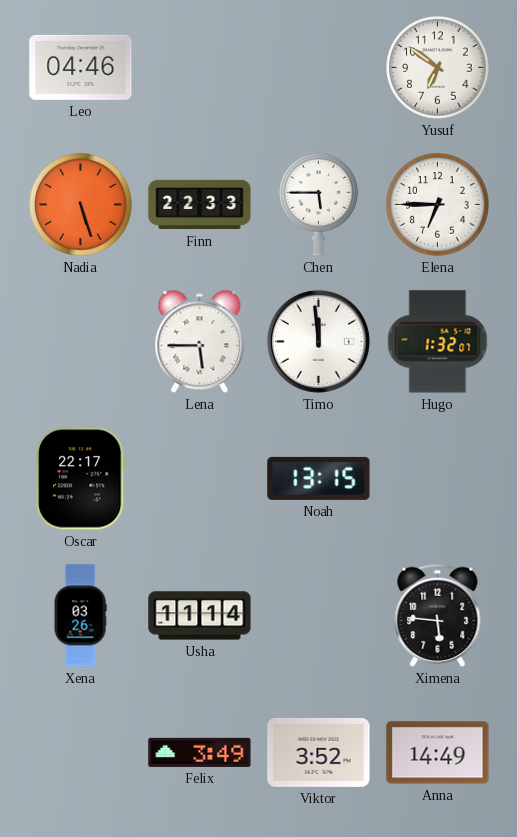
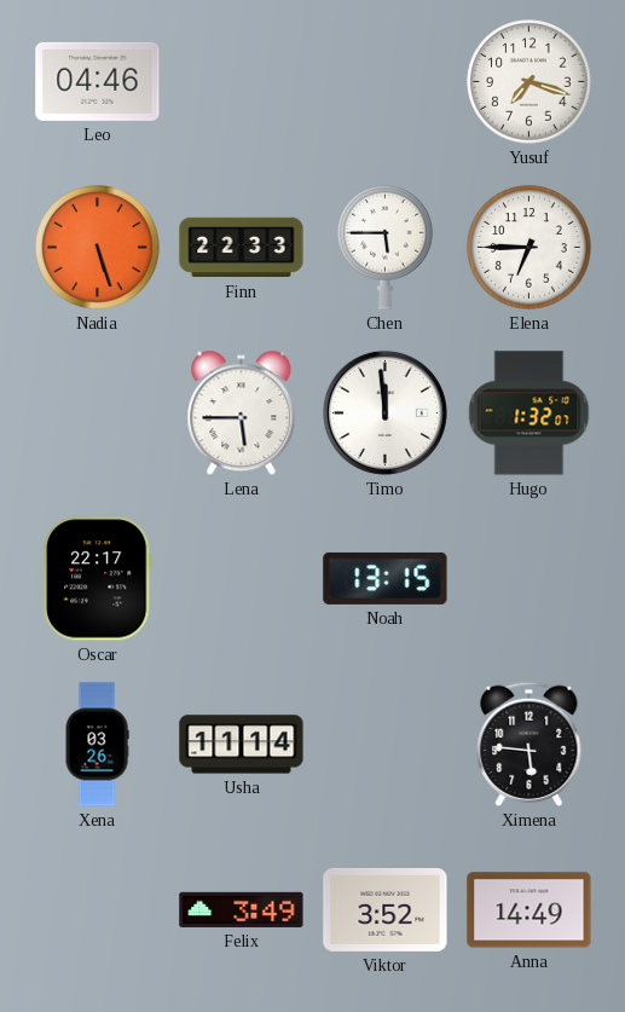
Yusuf: 6:51 -> 7:18
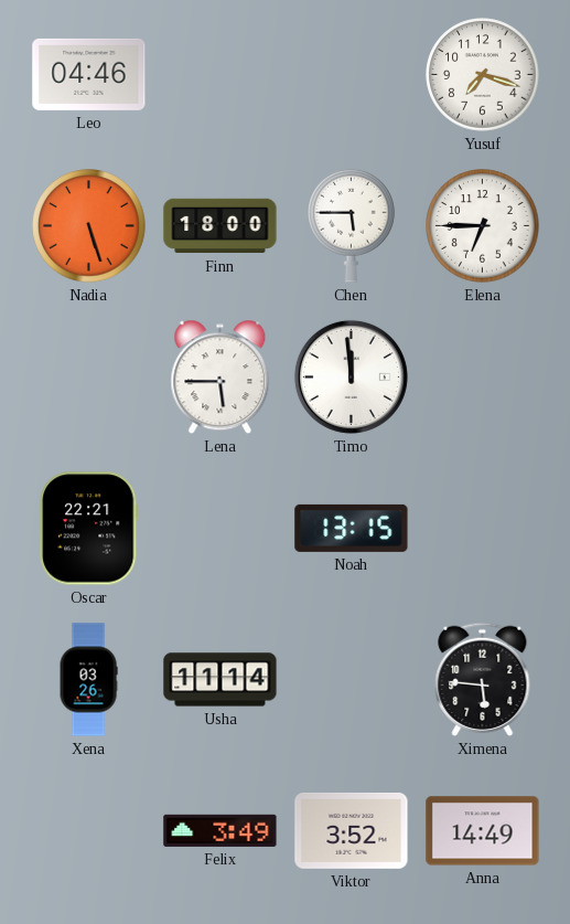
Finn: 22:33 -> 18:00
Hugo: 1:32 -> none
Oscar: 22:17 -> 22:21
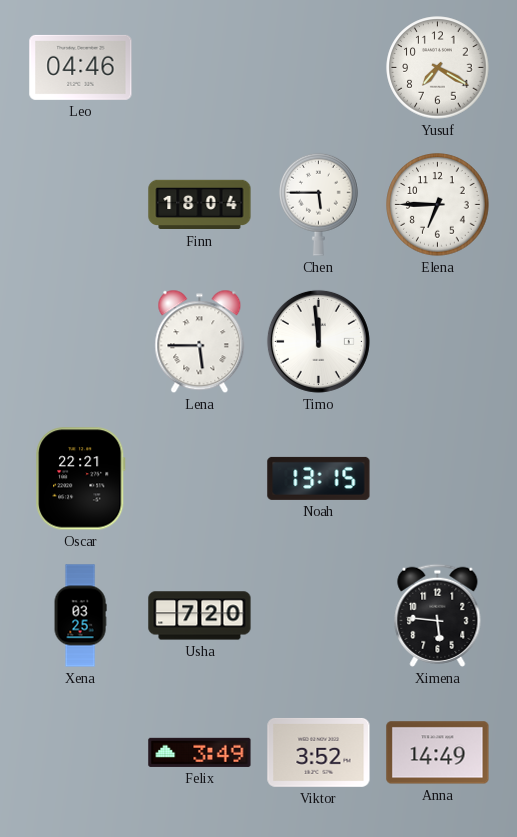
Yusuf: 7:18 -> 7:20
Nadia: 5:27 -> none
Finn: 18:00 -> 18:04
Xena: 03:26 -> 03:25
Usha: 11:14 -> 7:20
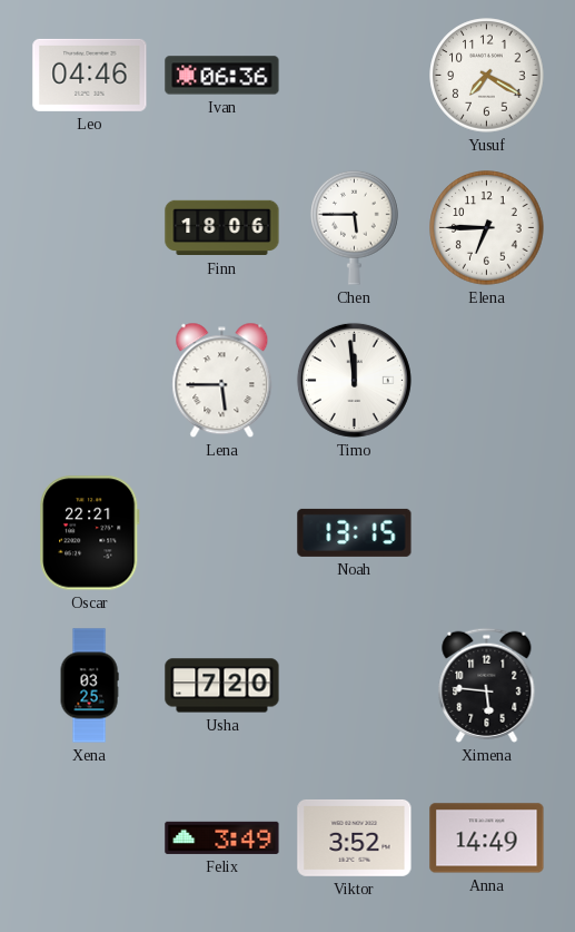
Ivan: none -> 06:36
Finn: 18:04 -> 18:06
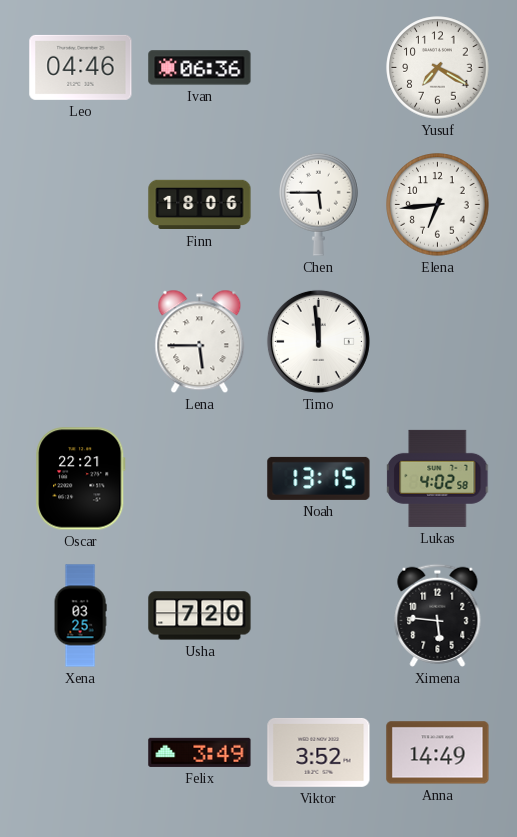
Elena: 6:45 -> 6:44
Lukas: none -> 4:02
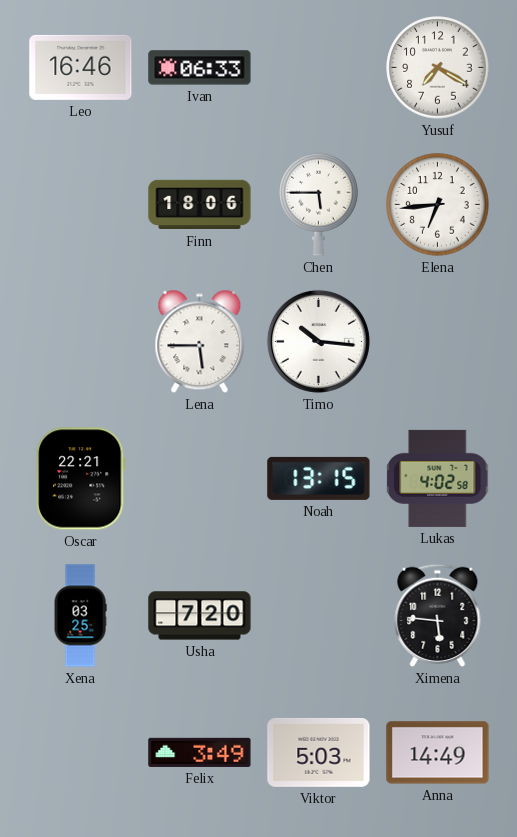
Leo: 04:46 -> 16:46
Ivan: 06:36 -> 06:33
Timo: 11:59 -> 10:16
Viktor: 3:52 -> 5:03
